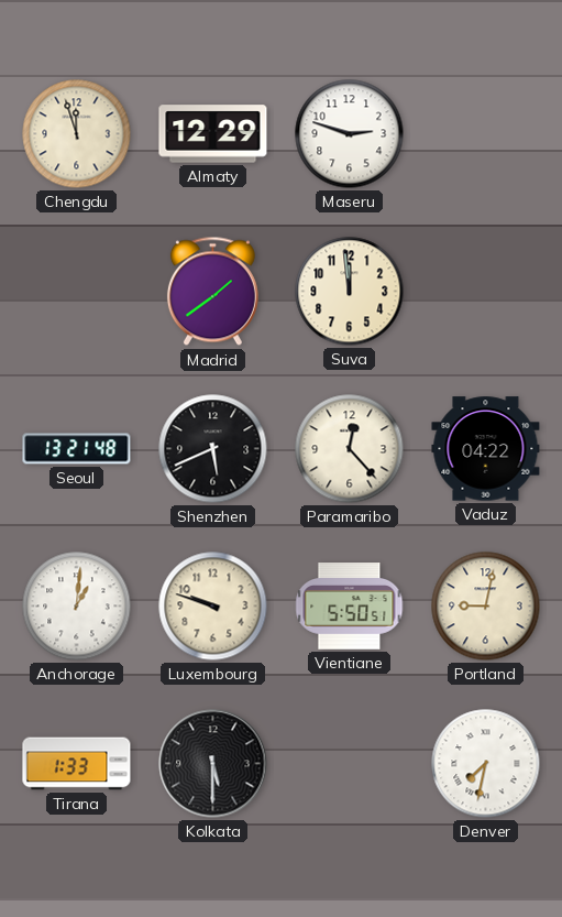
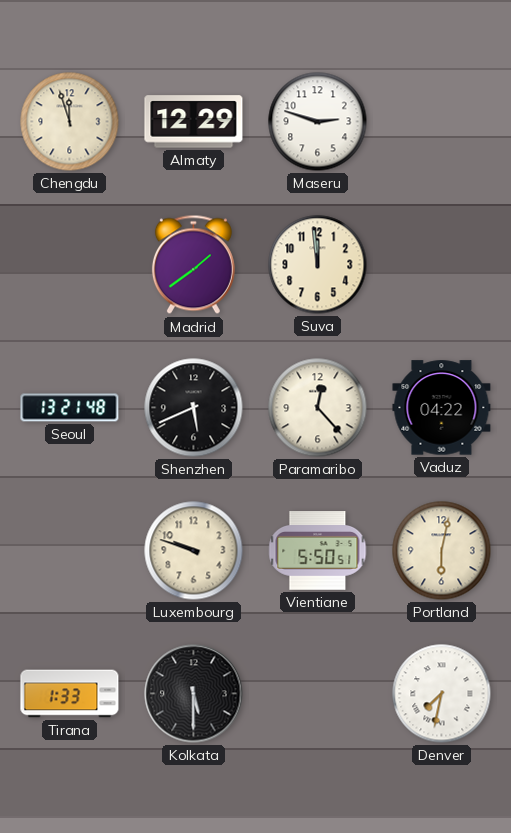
Anchorage: 1:01 -> none
Portland: 9:02 -> 6:02
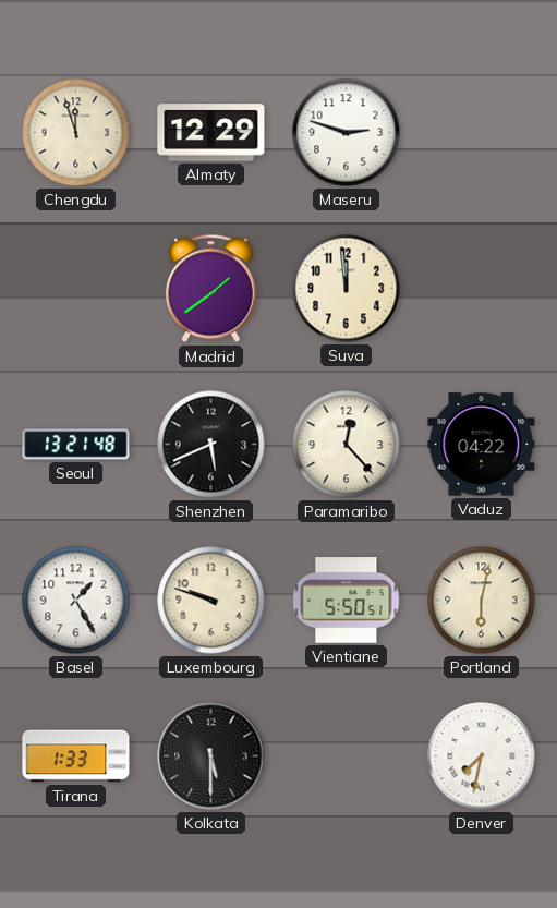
Basel: none -> 1:25
